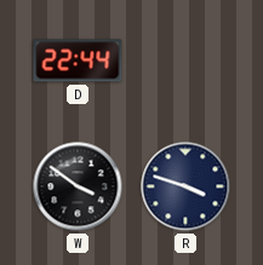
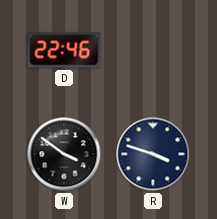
D: 22:44 -> 22:46
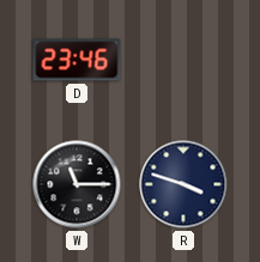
D: 22:46 -> 23:46
W: 3:51 -> 11:15
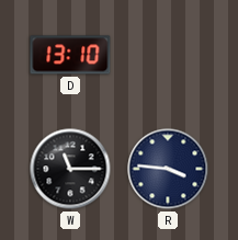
D: 23:46 -> 13:10
R: 3:48 -> 3:46
